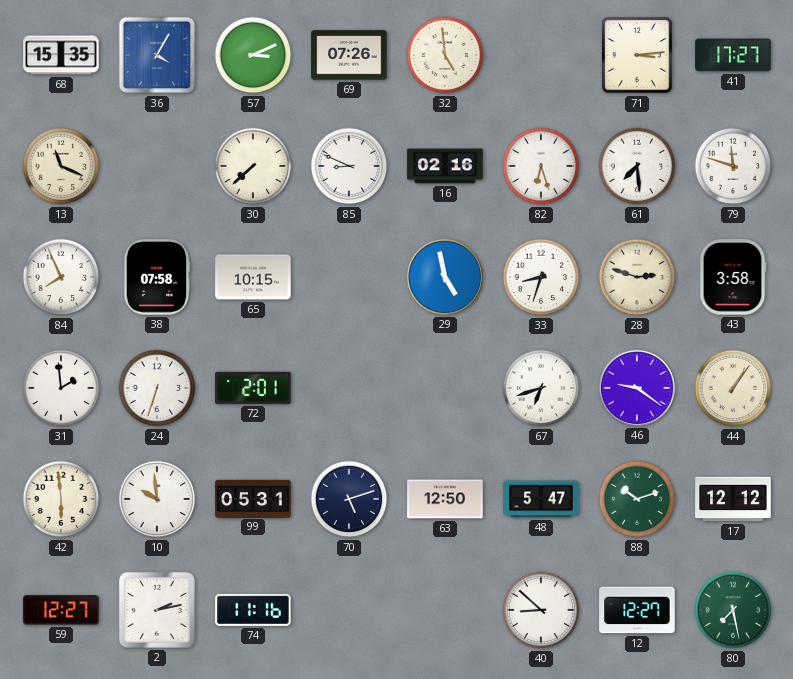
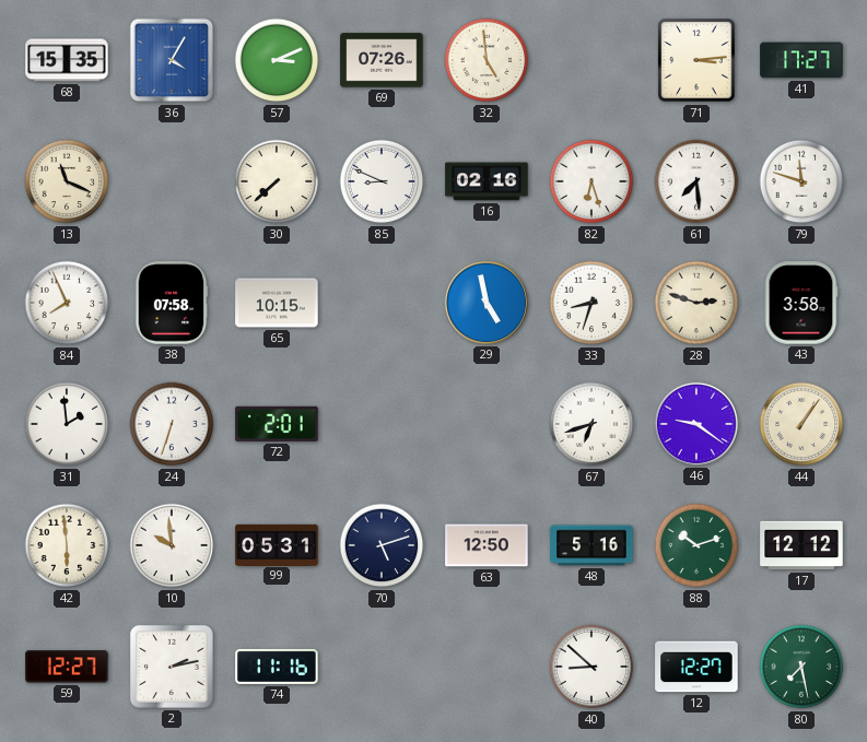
48: 5:47 -> 5:16
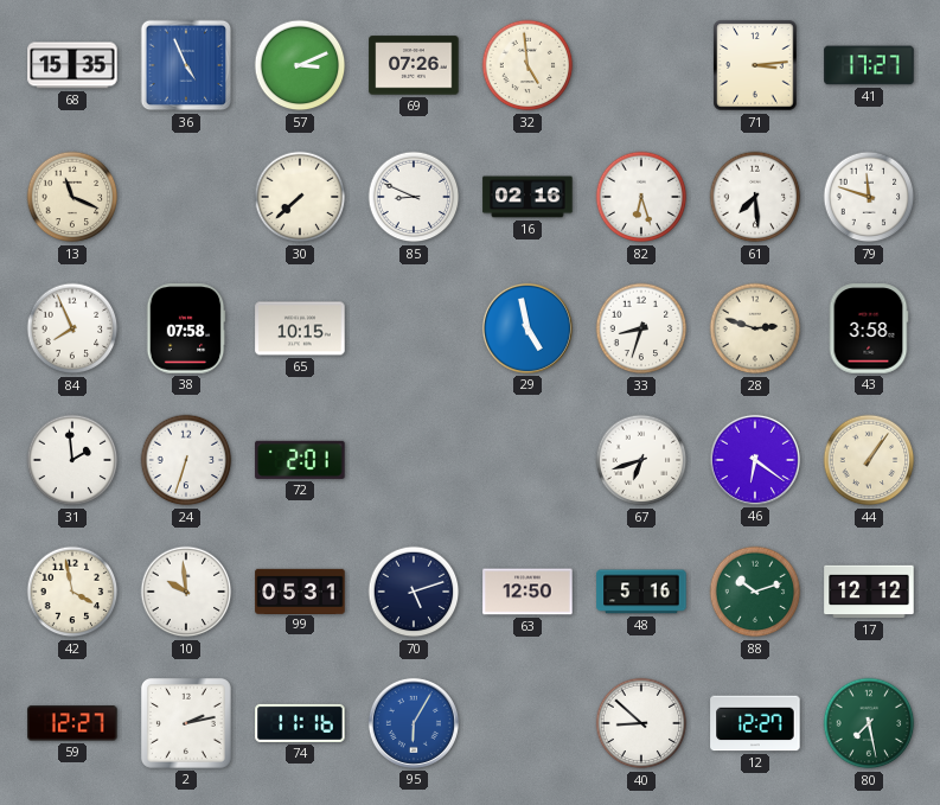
36: 4:05 -> 4:56
46: 9:21 -> 6:21
42: 5:59 -> 3:58
95: none -> 6:05
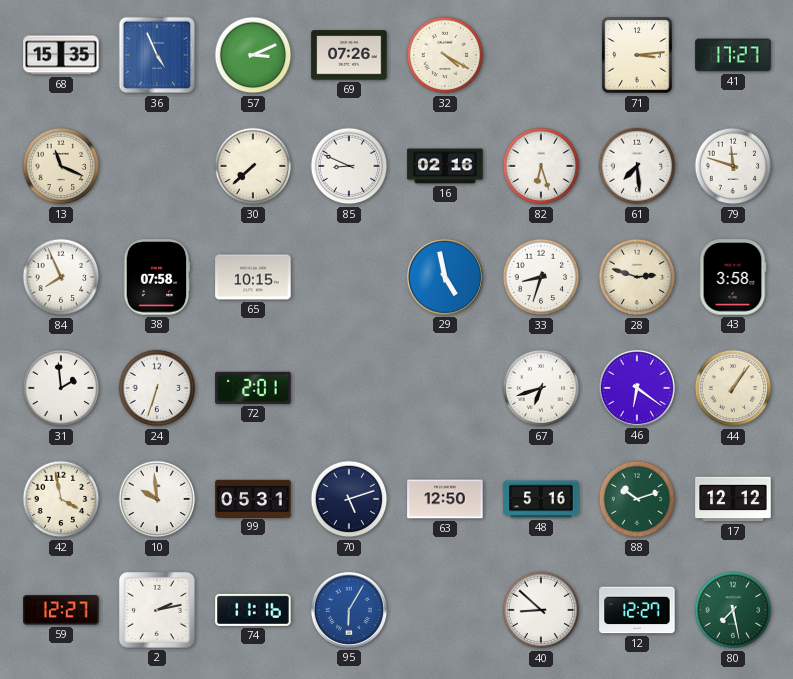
32: 4:59 -> 4:20
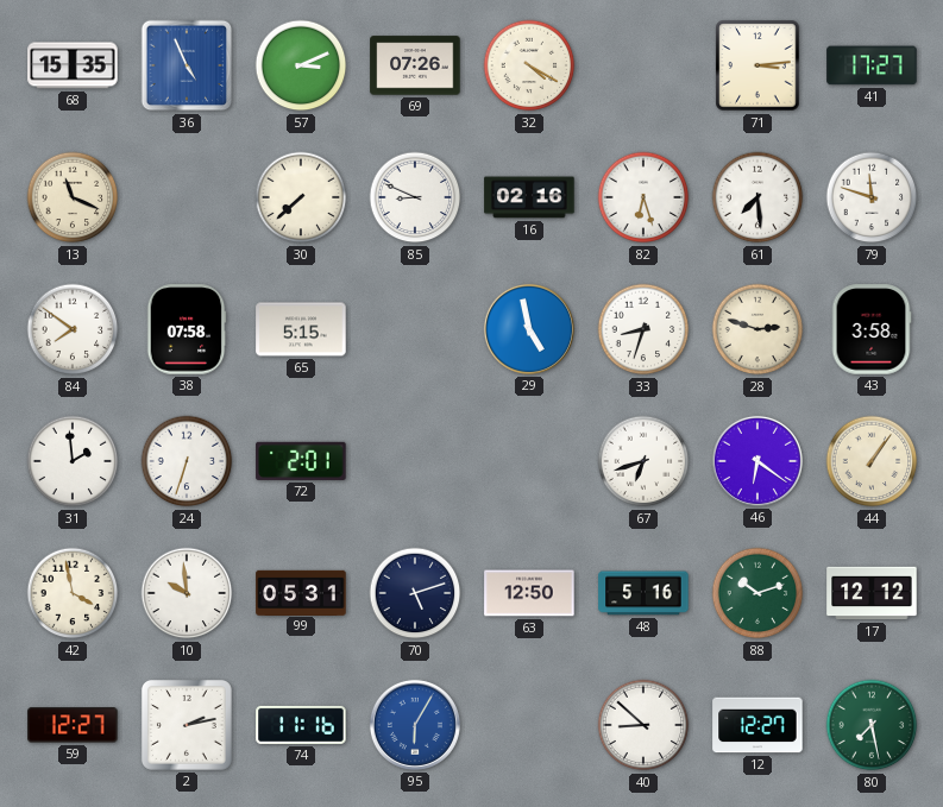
84: 7:56 -> 7:51
65: 10:15 -> 5:15
